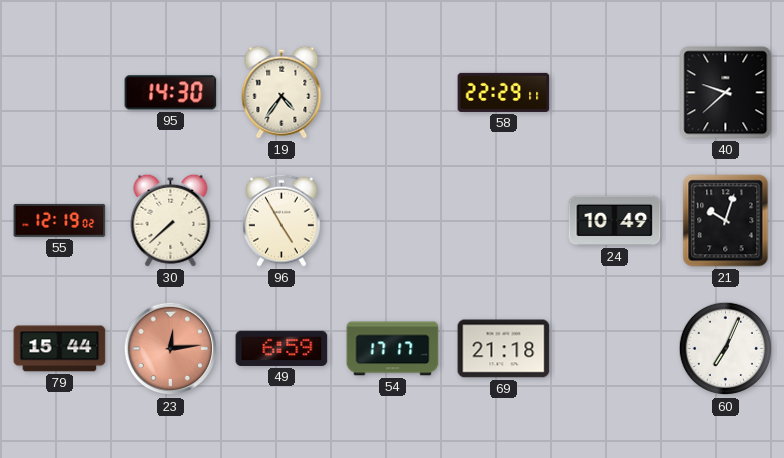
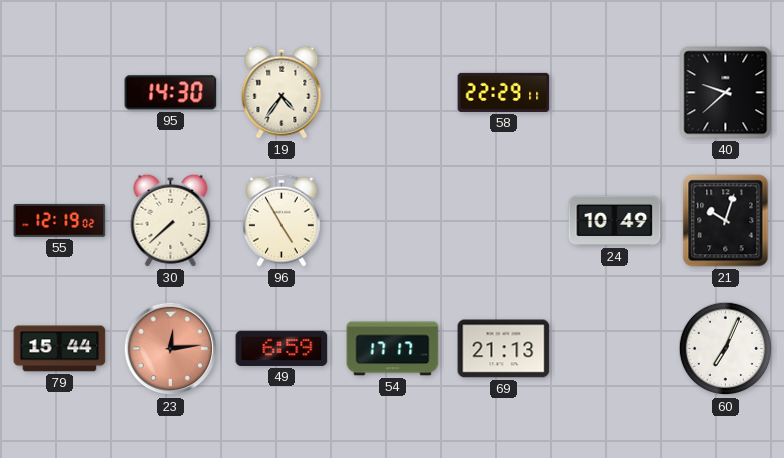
69: 21:18 -> 21:13
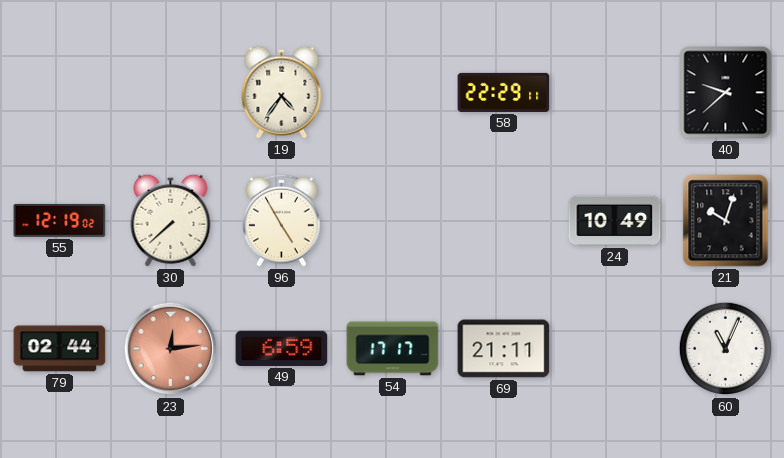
95: 14:30 -> none
79: 15:44 -> 02:44
69: 21:13 -> 21:11
60: 7:04 -> 11:04
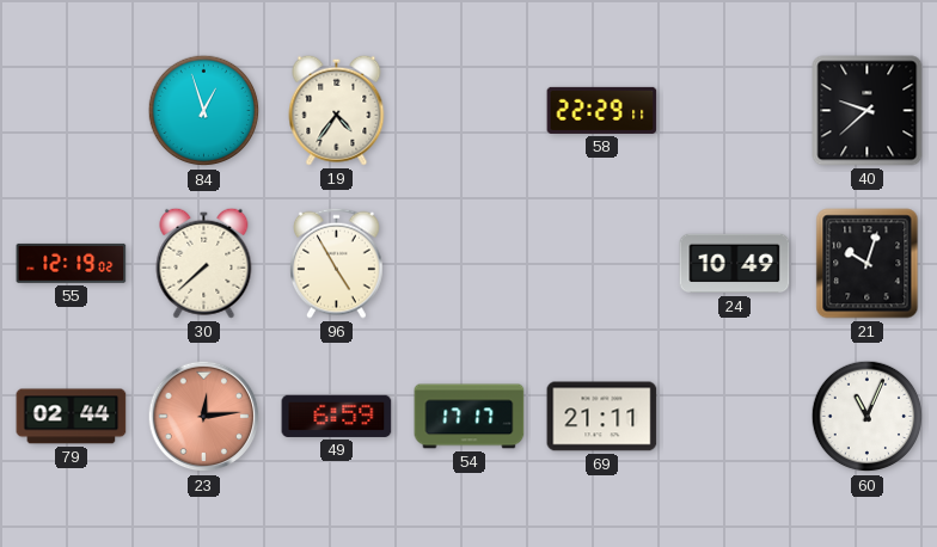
84: none -> 12:57
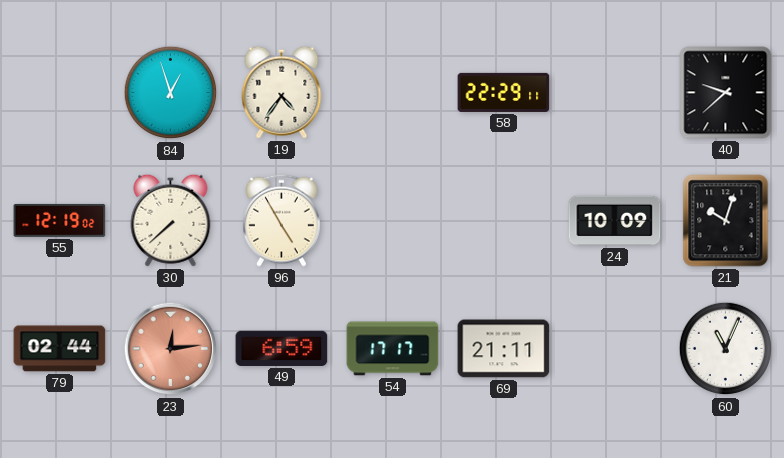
24: 10:49 -> 10:09
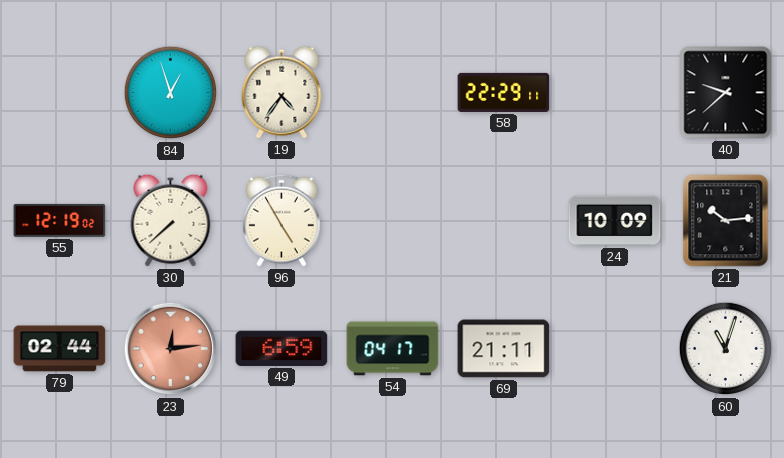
21: 10:03 -> 10:14
54: 17:17 -> 04:17
60: 11:04 -> 11:03
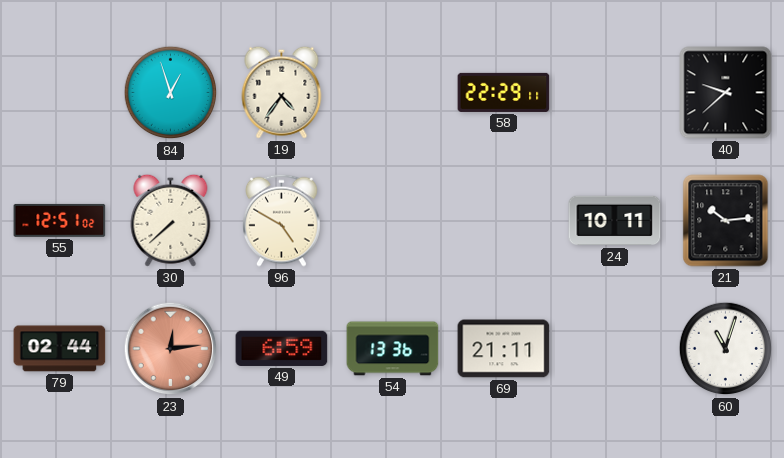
55: 12:19 -> 12:51
96: 4:55 -> 4:50
24: 10:09 -> 10:11
54: 04:17 -> 13:36
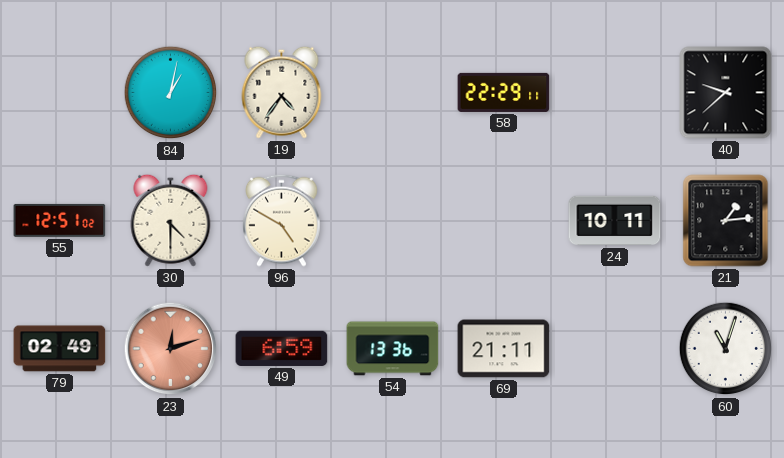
84: 12:57 -> 1:02
30: 7:38 -> 4:30
21: 10:14 -> 1:14
79: 02:44 -> 02:49
23: 12:14 -> 12:12
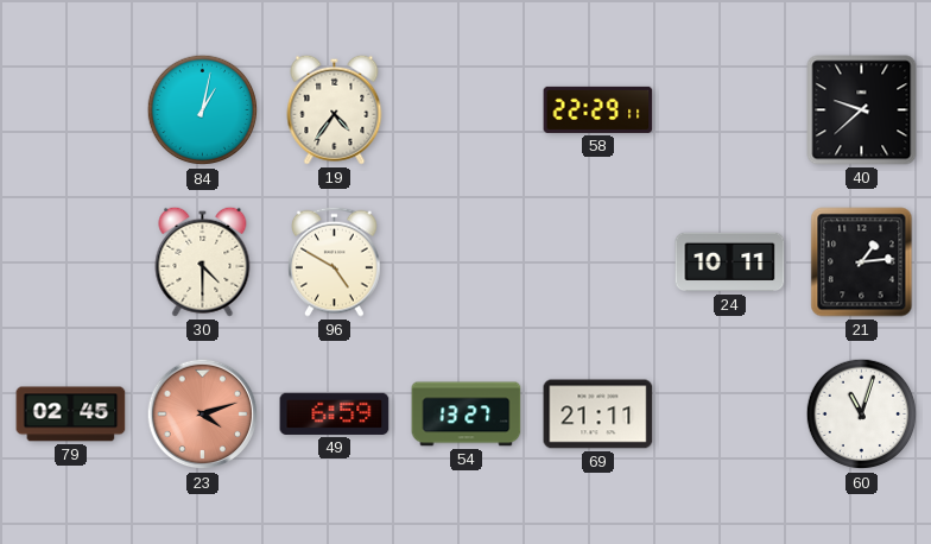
55: 12:51 -> none
79: 02:49 -> 02:45
23: 12:12 -> 4:12
54: 13:36 -> 13:27
